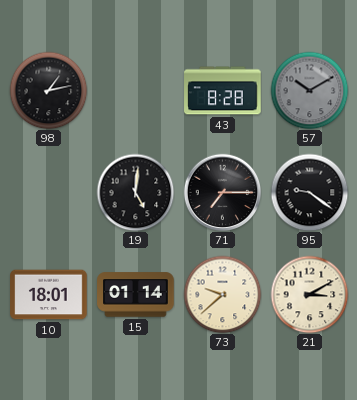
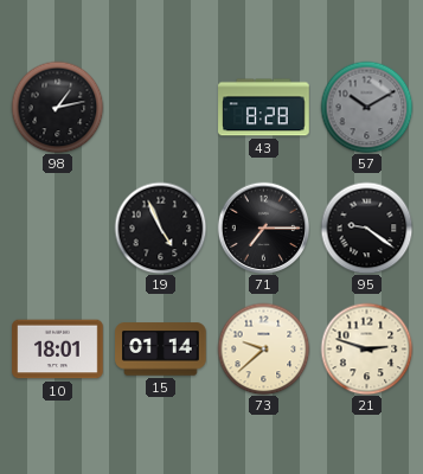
19: 5:01 -> 4:56
21: 3:10 -> 2:48
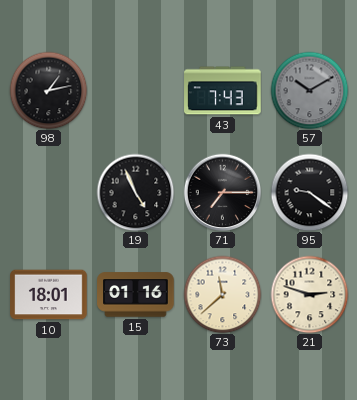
43: 8:28 -> 7:43
15: 01:14 -> 01:16
73: 9:38 -> 11:38
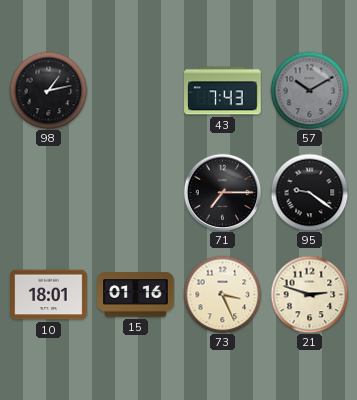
19: 4:56 -> none
73: 11:38 -> 3:26
